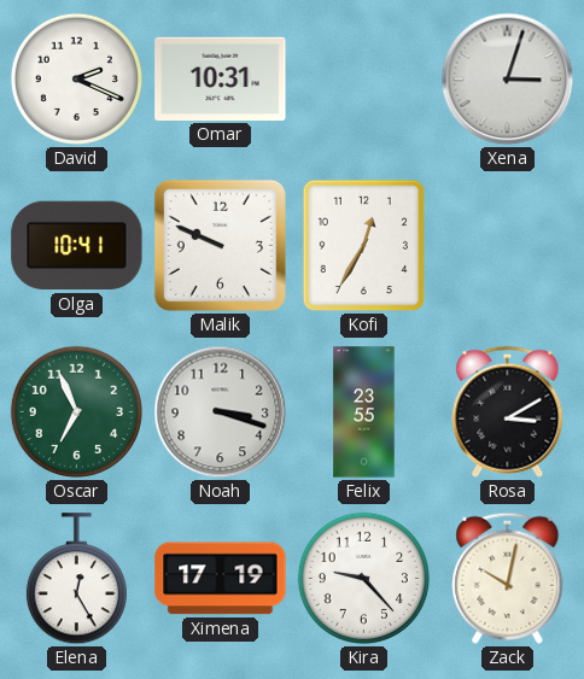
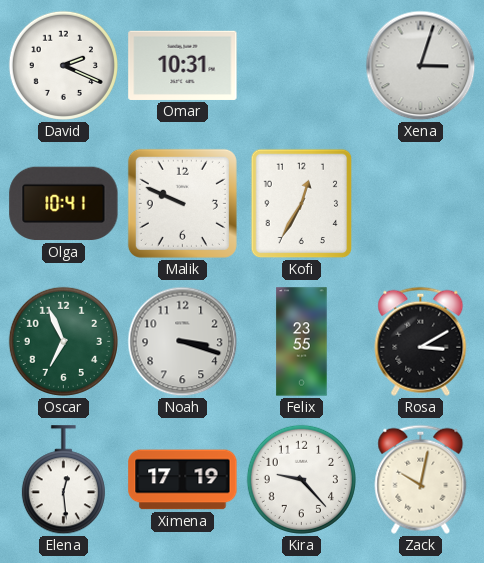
Elena: 12:25 -> 12:29
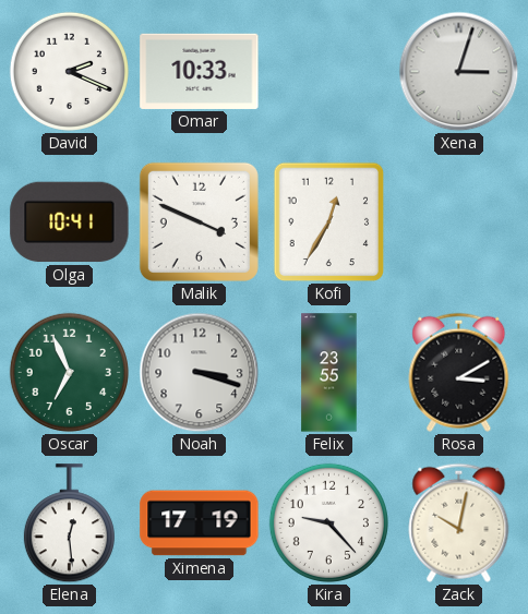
Omar: 10:31 -> 10:33
Malik: 9:49 -> 3:49
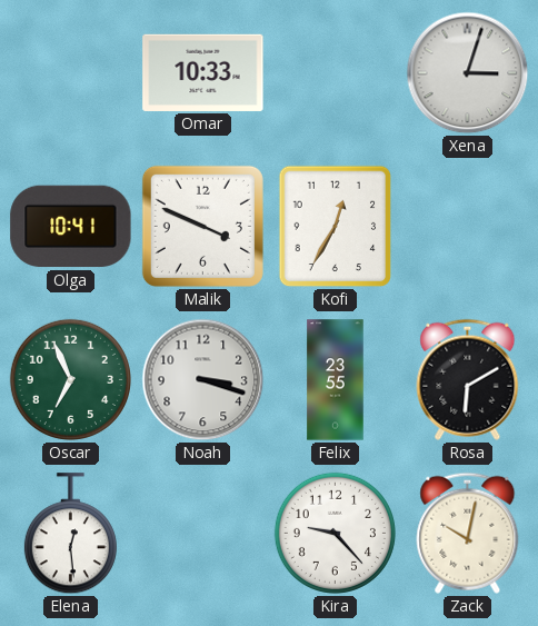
David: 2:19 -> none
Rosa: 3:10 -> 6:10
Ximena: 17:19 -> none
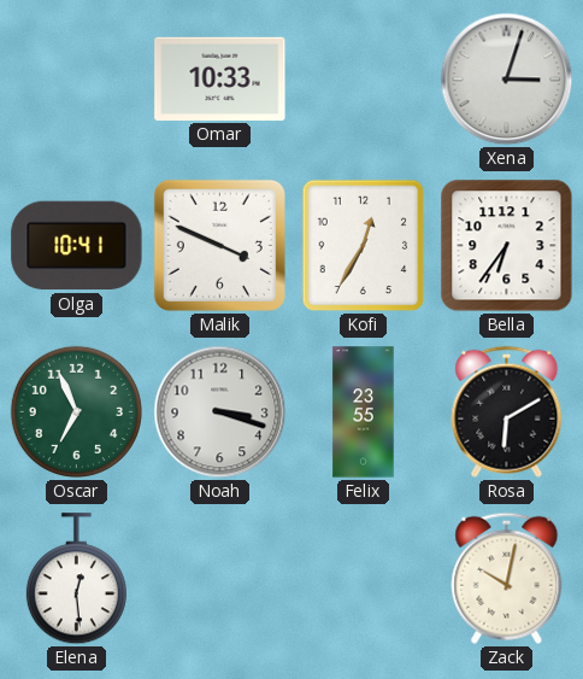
Bella: none -> 6:36
Kira: 9:23 -> none
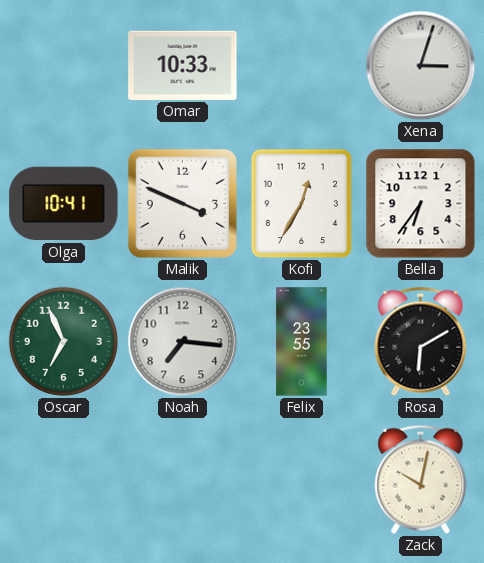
Noah: 3:18 -> 7:16
Elena: 12:29 -> none
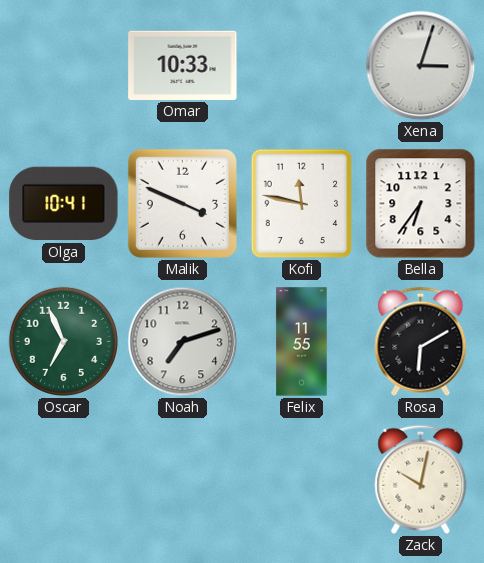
Kofi: 12:35 -> 11:47
Noah: 7:16 -> 7:12
Felix: 23:55 -> 11:55
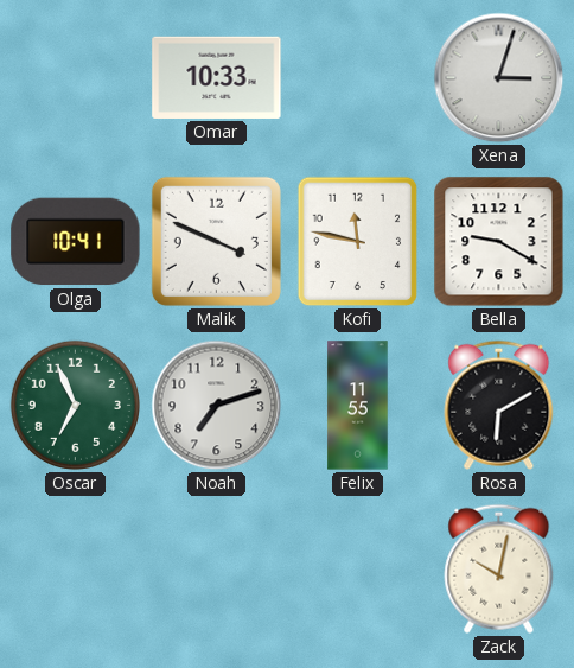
Bella: 6:36 -> 9:20
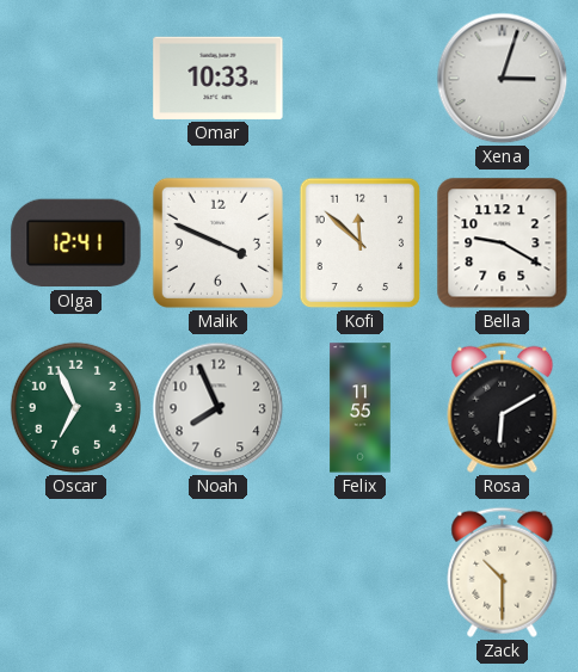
Olga: 10:41 -> 12:41
Kofi: 11:47 -> 11:52
Noah: 7:12 -> 7:56
Zack: 10:02 -> 10:30
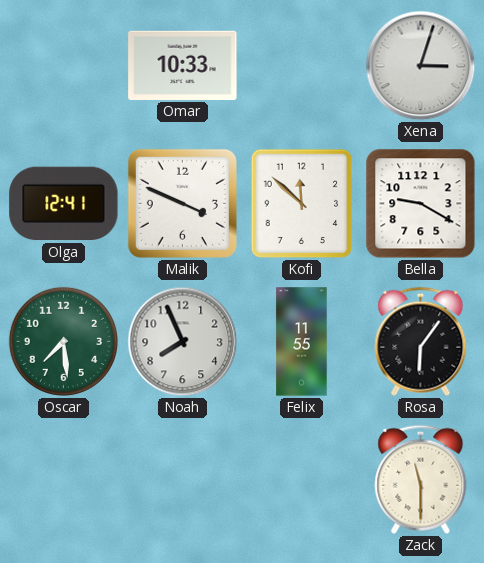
Oscar: 6:56 -> 7:29
Rosa: 6:10 -> 6:06
Zack: 10:30 -> 11:30
